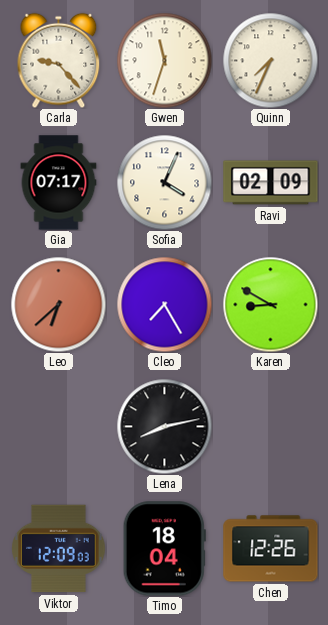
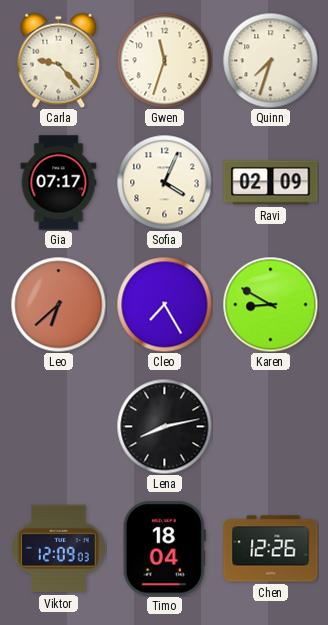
Quinn: 7:34 -> 7:33
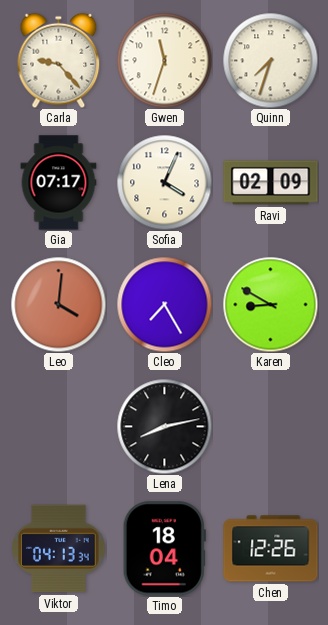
Leo: 6:38 -> 4:01
Viktor: 12:09 -> 04:13
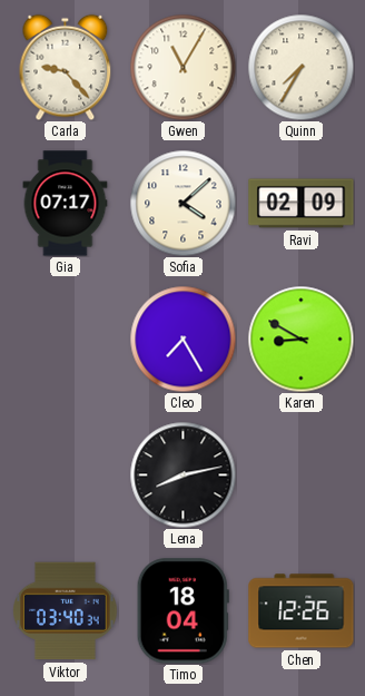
Gwen: 11:33 -> 11:05
Quinn: 7:33 -> 7:35
Sofia: 4:04 -> 4:08
Leo: 4:01 -> none
Viktor: 04:13 -> 03:40
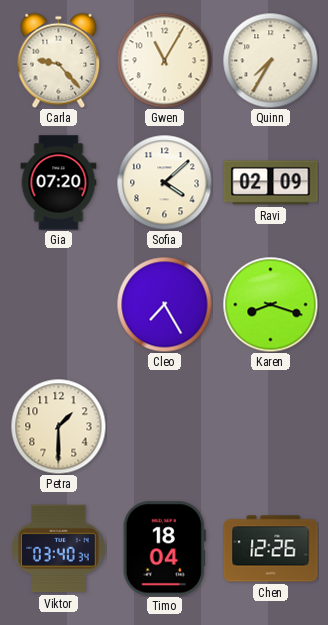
Gia: 07:17 -> 07:20
Karen: 8:50 -> 8:18
Petra: none -> 1:30
Lena: 8:13 -> none
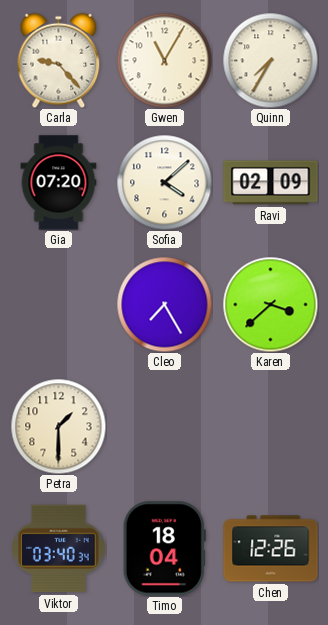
Karen: 8:18 -> 3:38
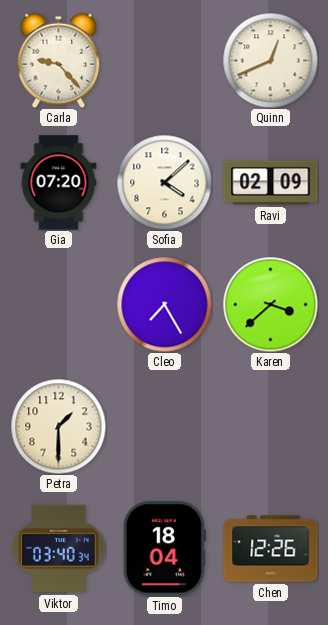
Gwen: 11:05 -> none
Quinn: 7:35 -> 12:41
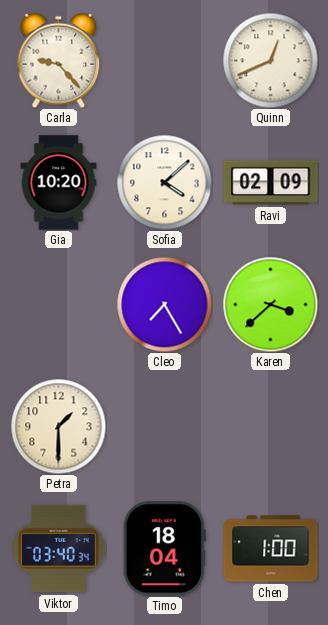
Gia: 07:20 -> 10:20
Chen: 12:26 -> 1:00
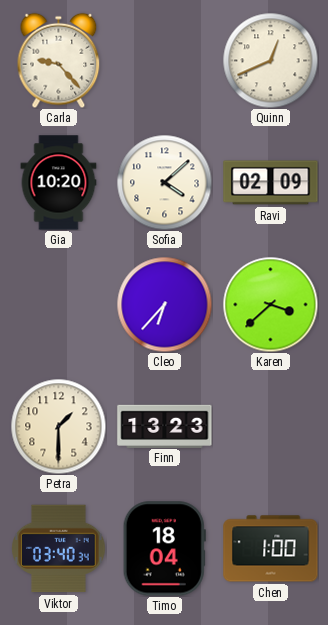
Cleo: 7:25 -> 6:37
Finn: none -> 13:23
